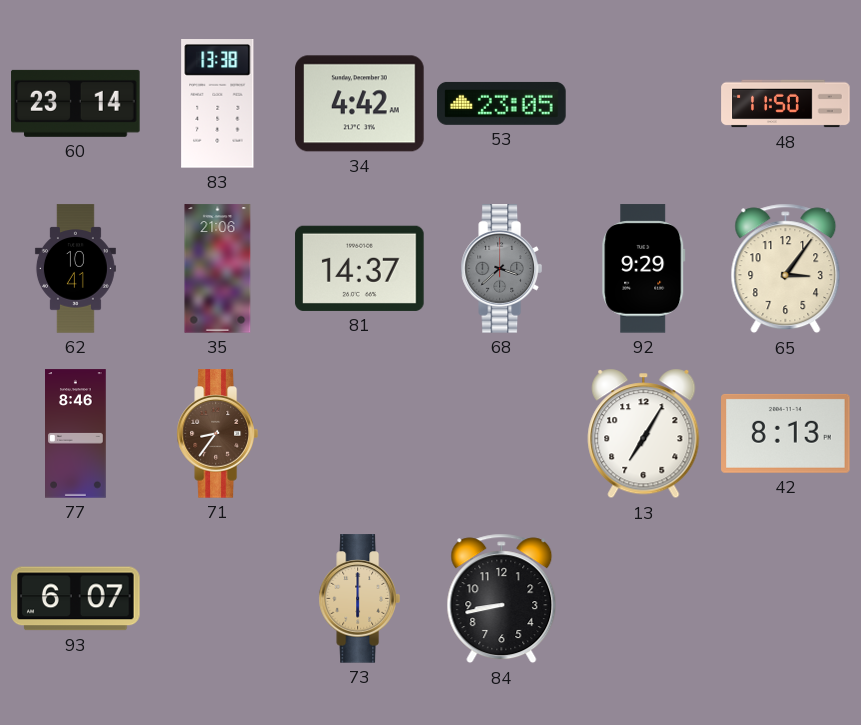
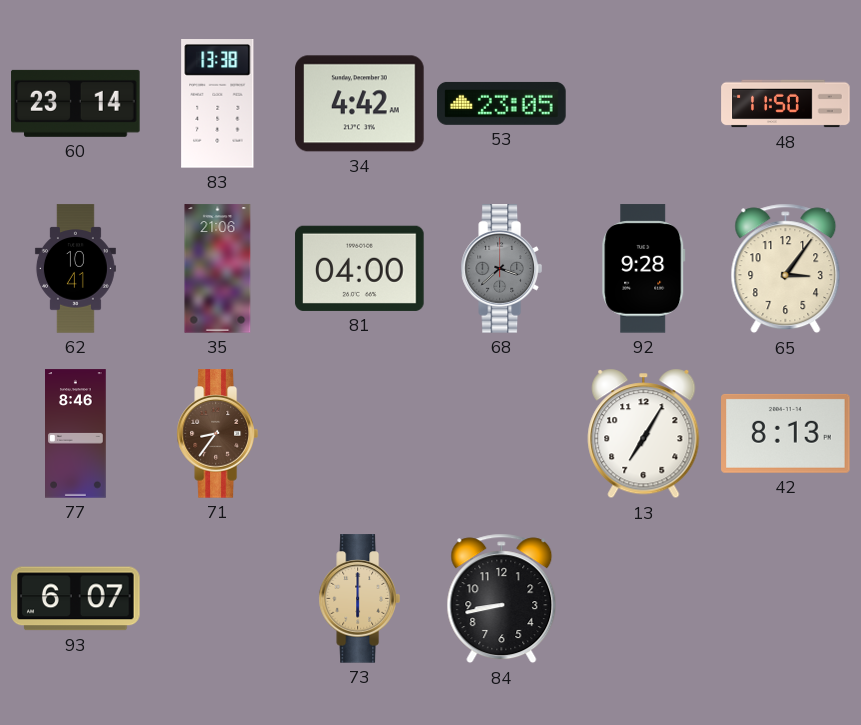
81: 14:37 -> 04:00
92: 9:29 -> 9:28
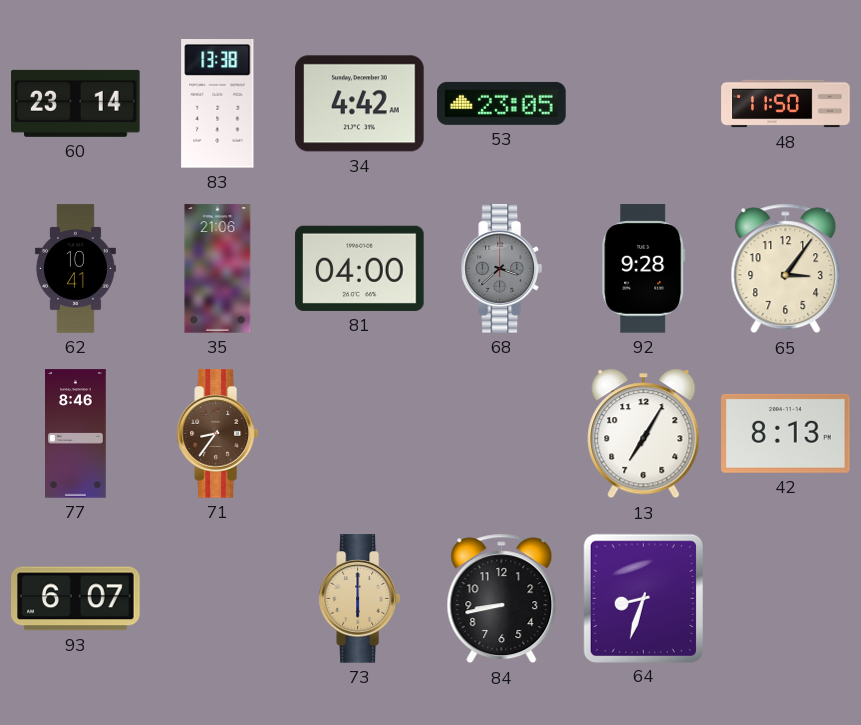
64: none -> 8:33
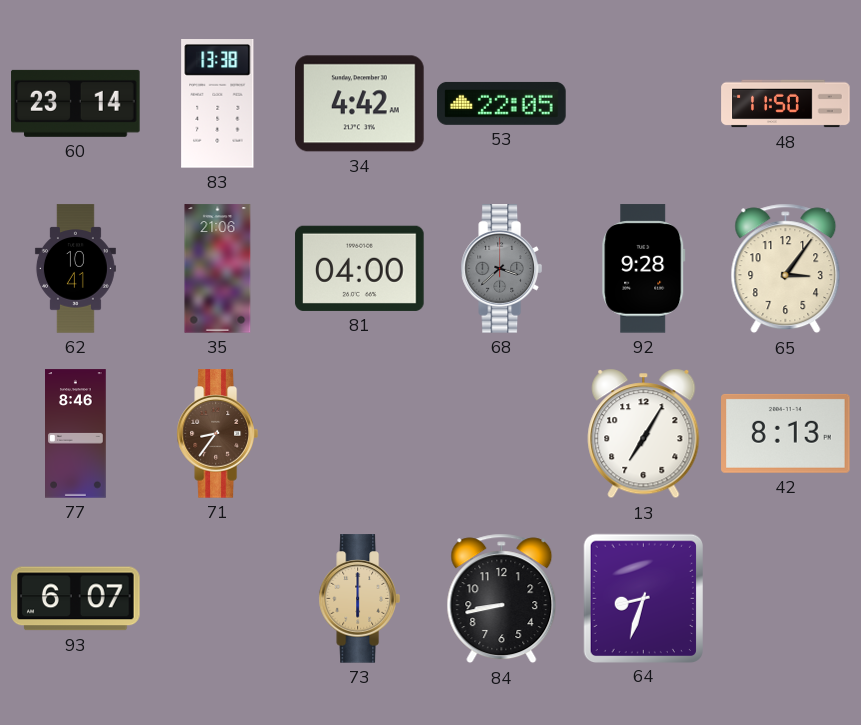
53: 23:05 -> 22:05
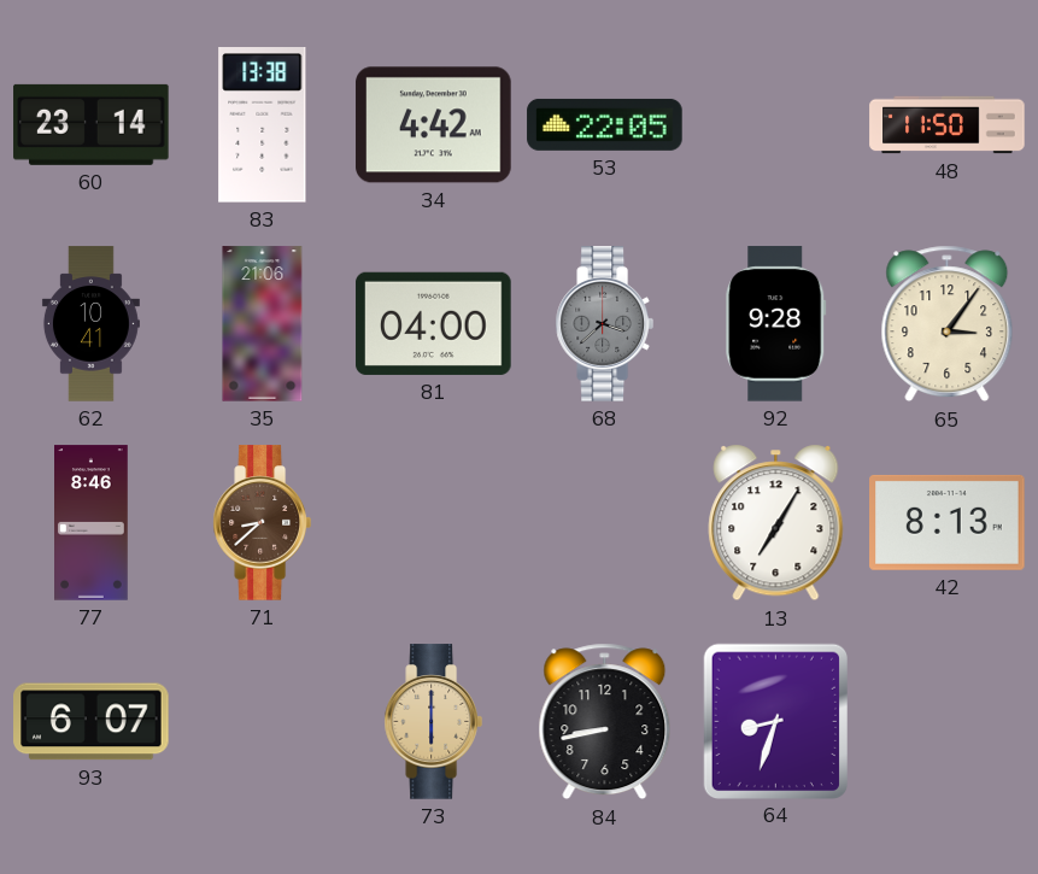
71: 8:36 -> 8:38
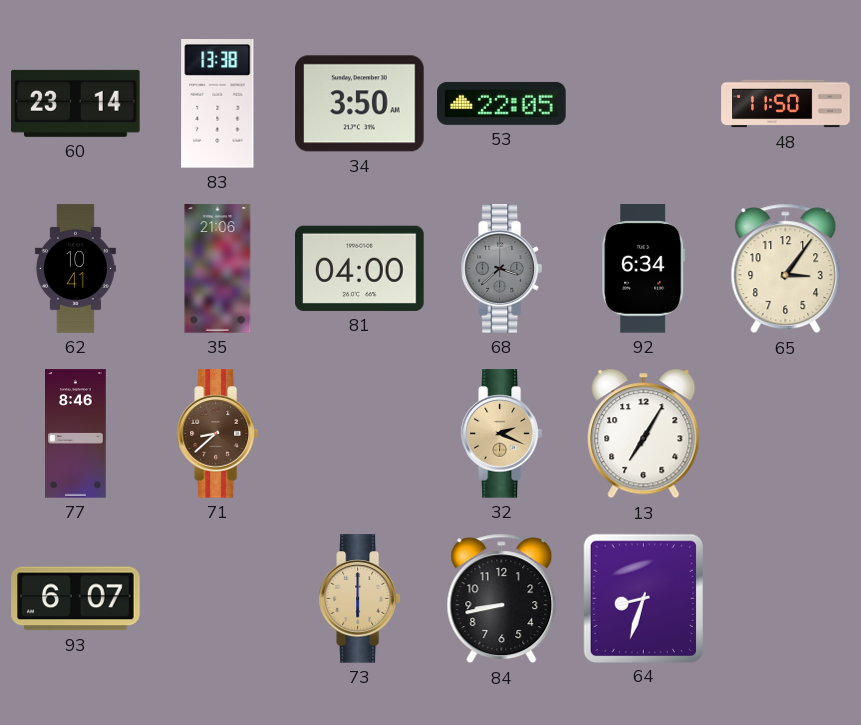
34: 4:42 -> 3:50
92: 9:28 -> 6:34
32: none -> 2:19
42: 8:13 -> none
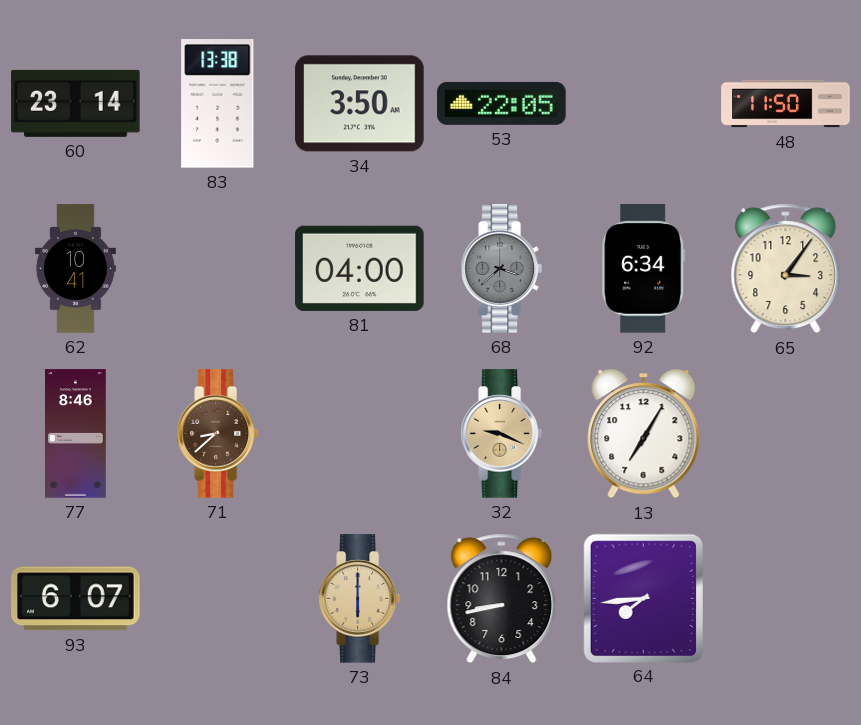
35: 21:06 -> none
32: 2:19 -> 9:19
64: 8:33 -> 7:44
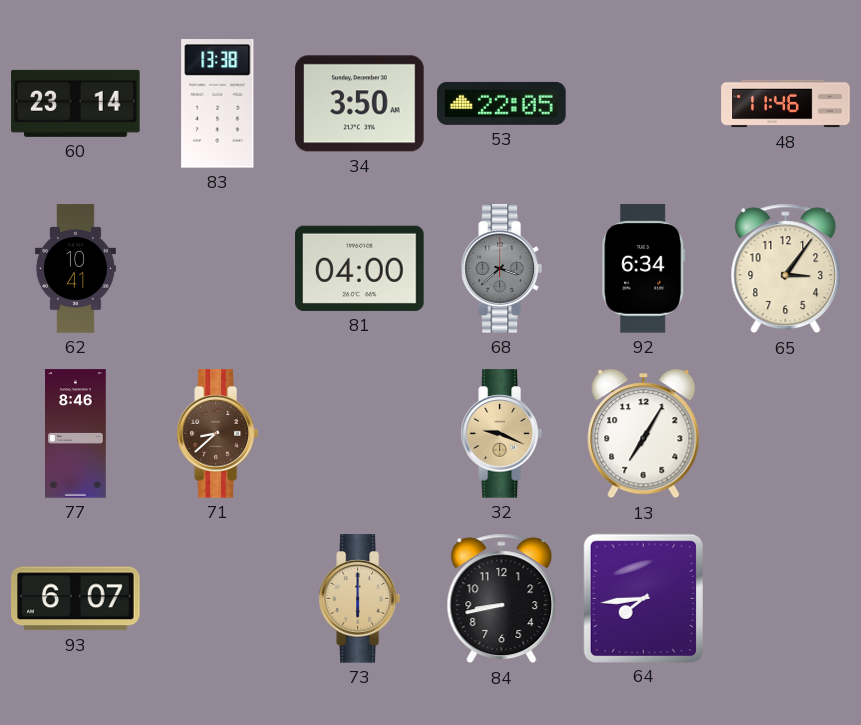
48: 11:50 -> 11:46
